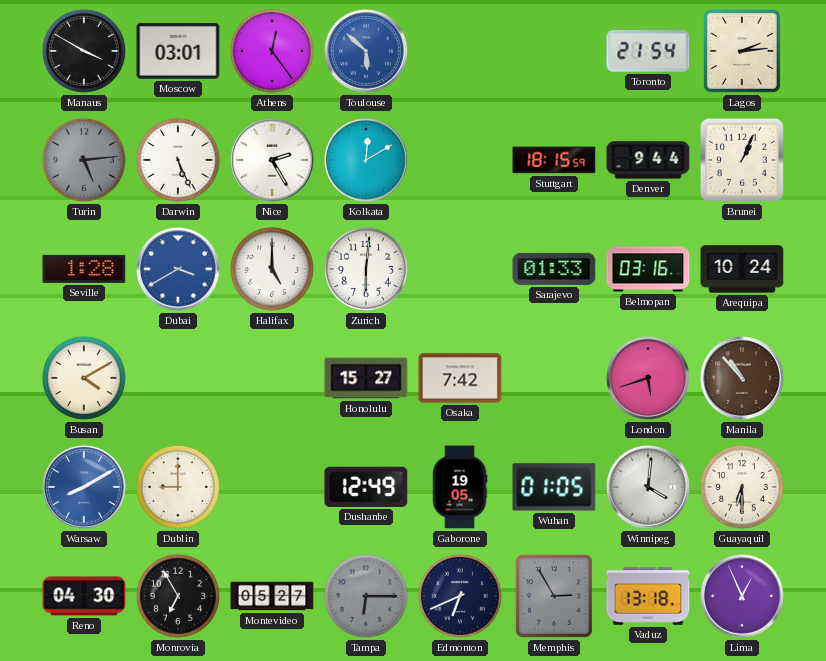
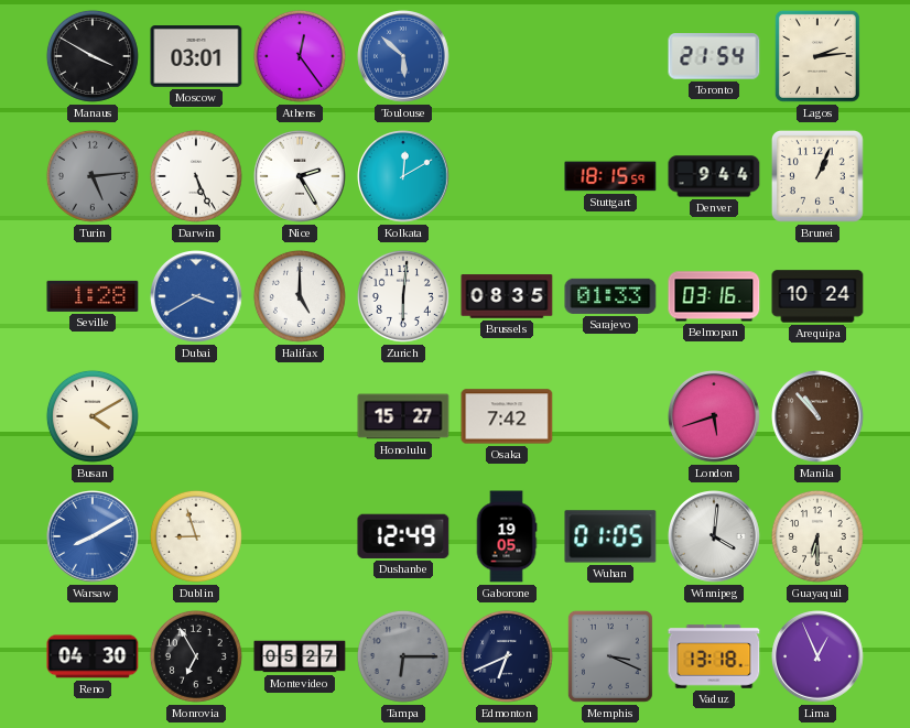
Brussels: none -> 08:35
Dublin: 9:00 -> 8:57
Memphis: 2:55 -> 3:19
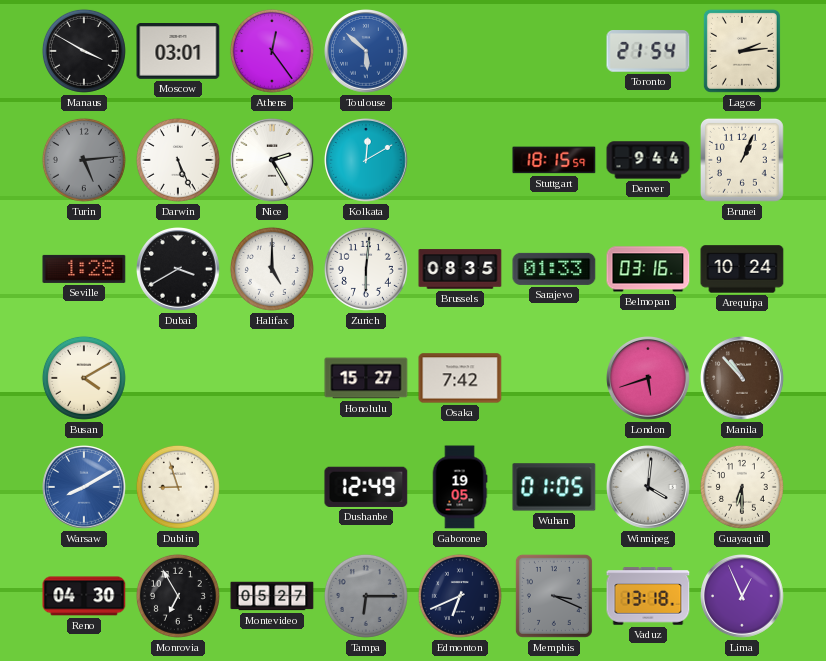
Dubai dial: blue -> black
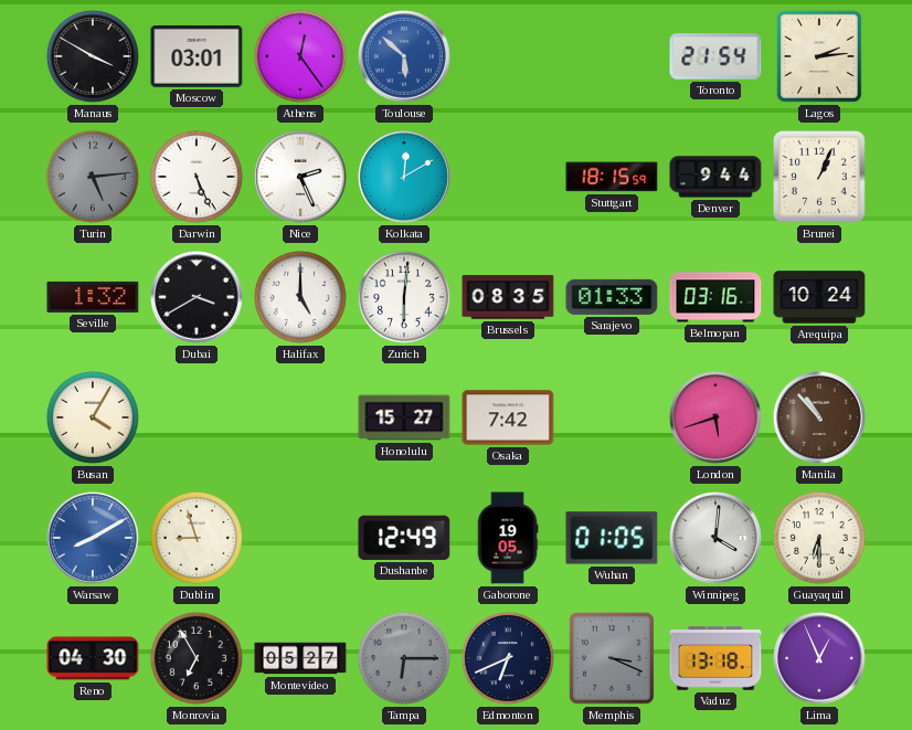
Nice: 2:25 -> 2:26
Seville: 1:28 -> 1:32
Busan: 4:10 -> 4:05
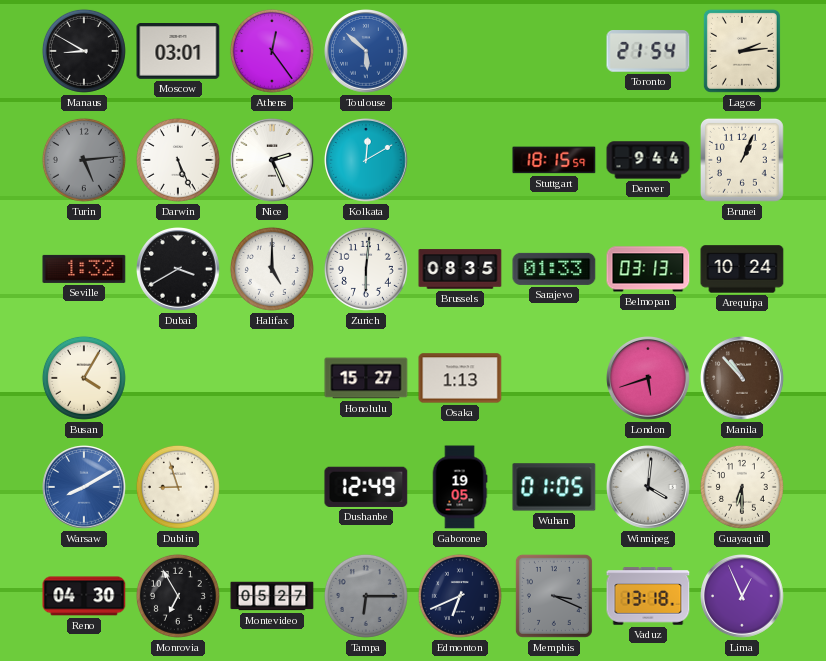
Manaus: 3:50 -> 8:50
Belmopan: 03:16 -> 03:13
Osaka: 7:42 -> 1:13
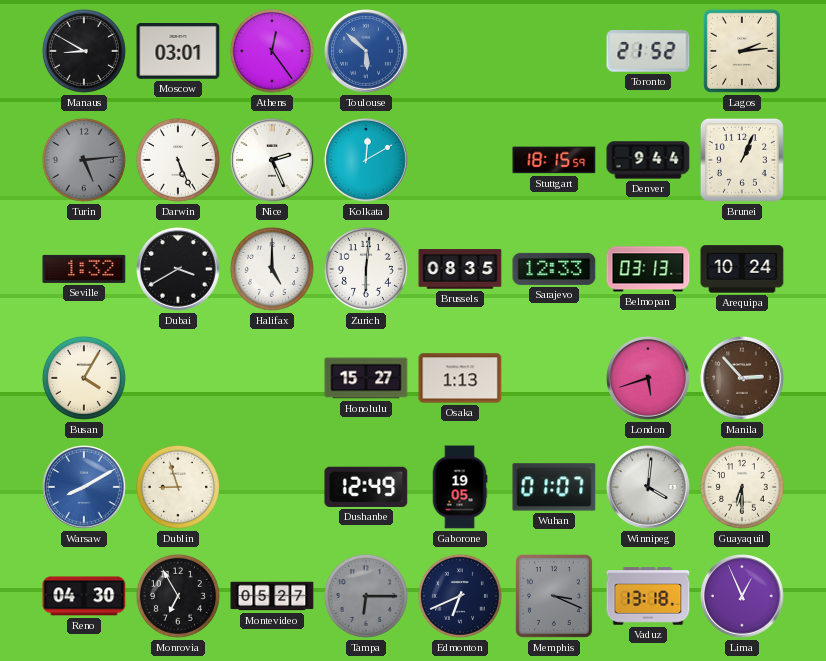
Toronto: 21:54 -> 21:52
Sarajevo: 01:33 -> 12:33
Manila: 10:53 -> 2:53
Wuhan: 01:05 -> 01:07
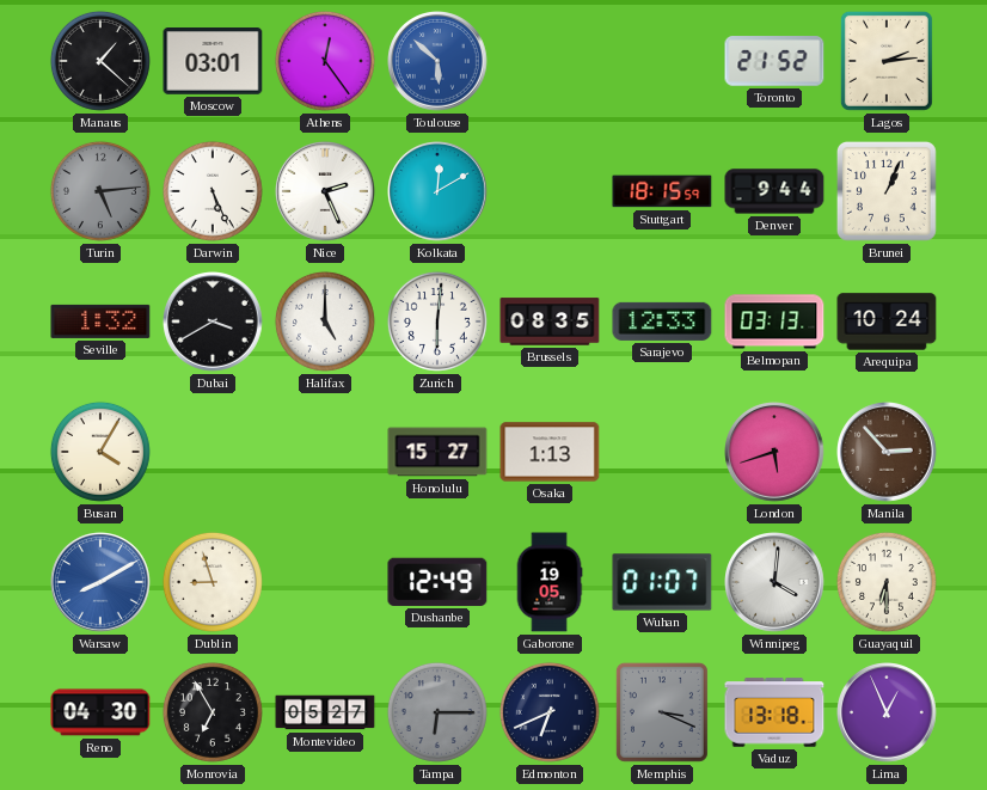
Manaus: 8:50 -> 1:22
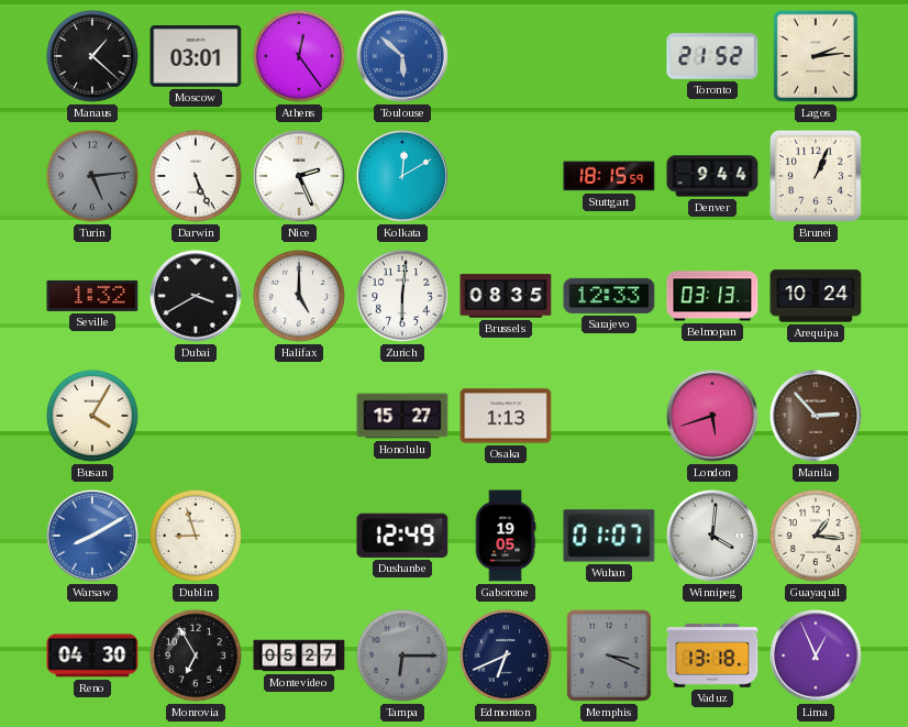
Guayaquil: 6:30 -> 1:16
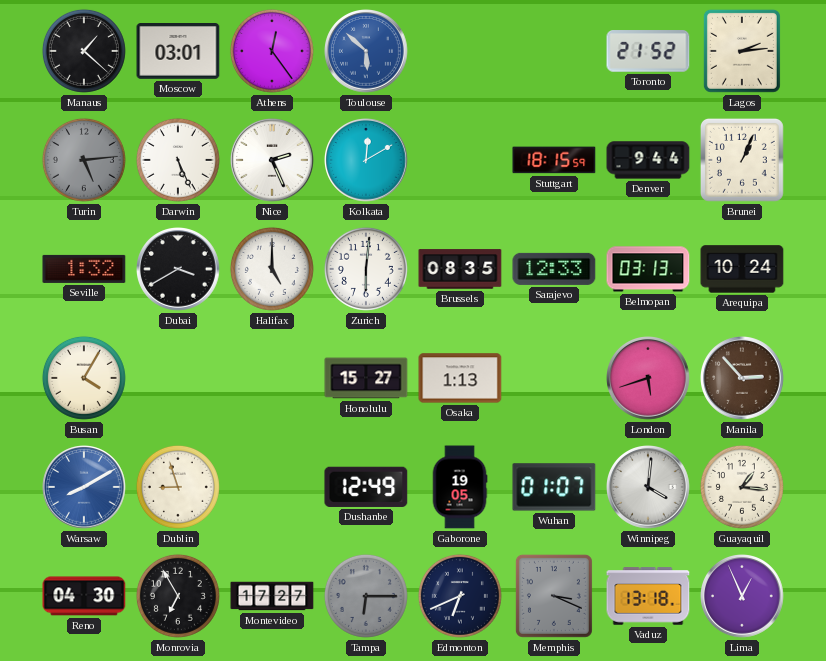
Montevideo: 05:27 -> 17:27
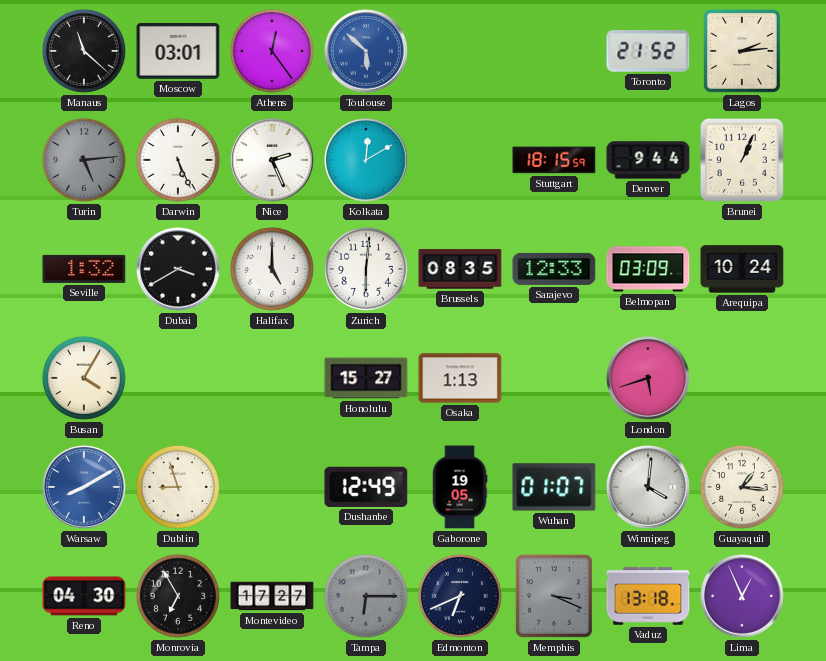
Manaus: 1:22 -> 11:22
Belmopan: 03:13 -> 03:09
Manila: 2:53 -> none
